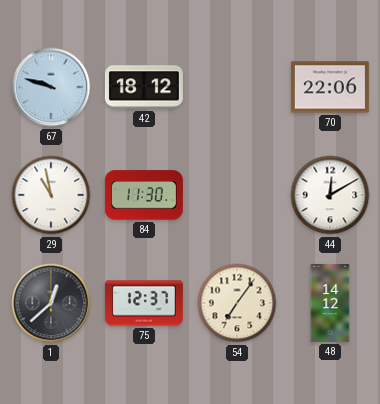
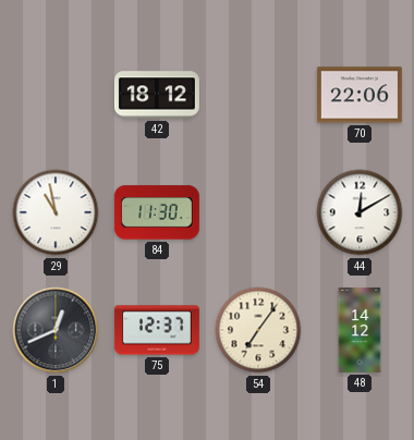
67: 9:48 -> none
1: 12:38 -> 12:41
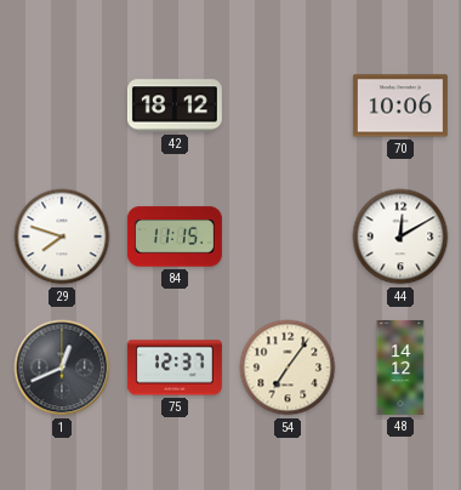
70: 22:06 -> 10:06
29: 10:58 -> 7:48
84: 11:30 -> 11:15
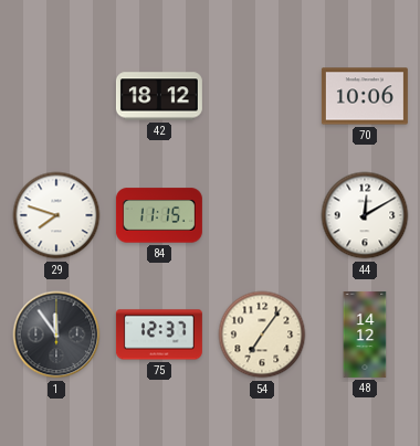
1: 12:41 -> 11:54
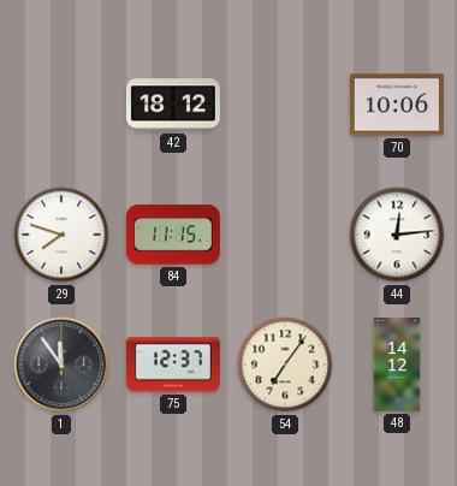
44: 12:10 -> 12:14
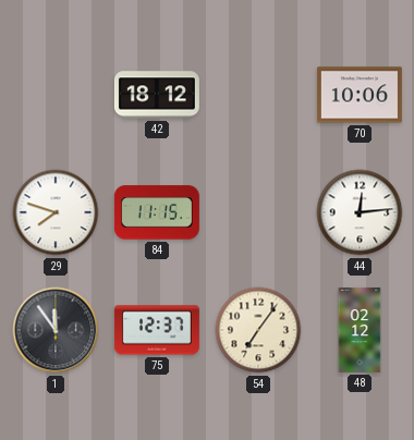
48: 14:12 -> 02:12
